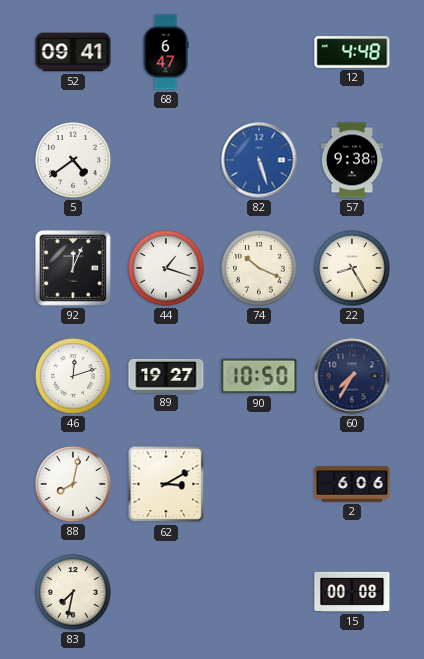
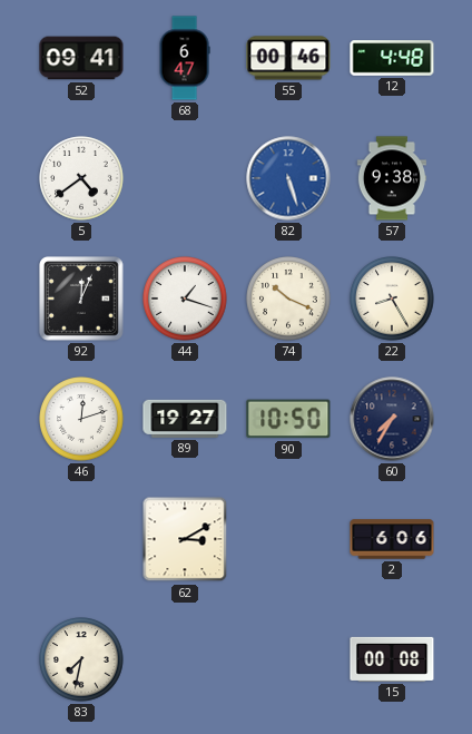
55: none -> 00:46
88: 8:02 -> none
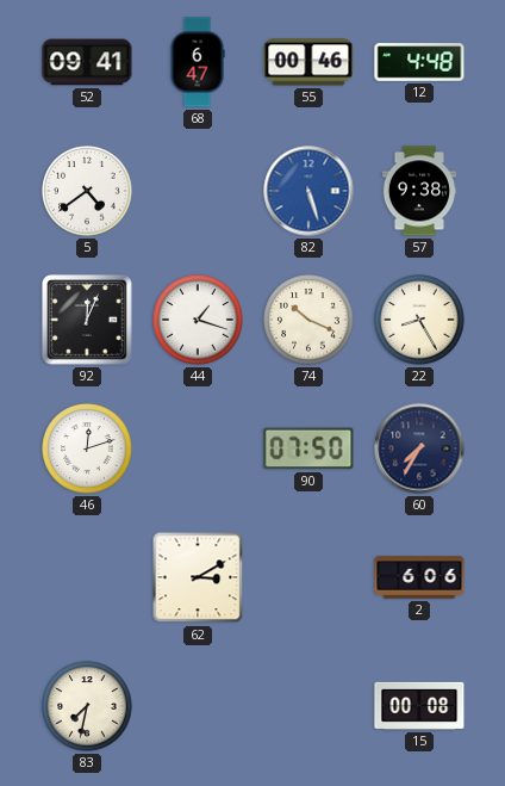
89: 19:27 -> none
90: 10:50 -> 07:50
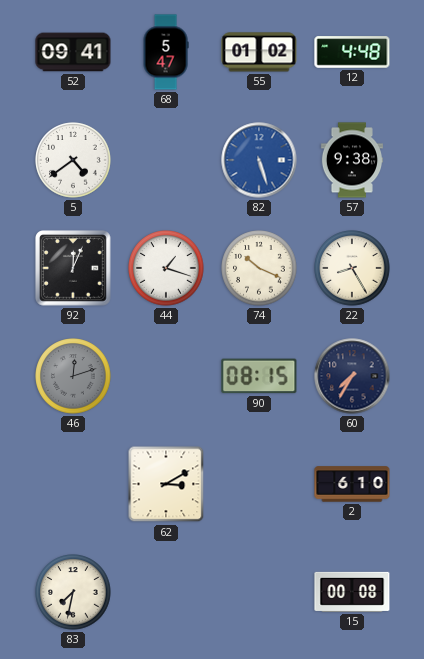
68: 6:47 -> 5:47
55: 00:46 -> 01:02
46 dial: white -> grey
90: 07:50 -> 08:15
2: 6:06 -> 6:10
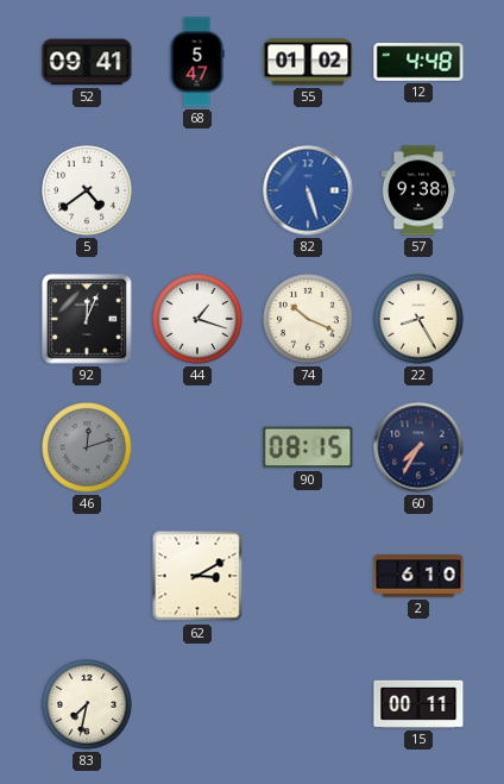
15: 00:08 -> 00:11
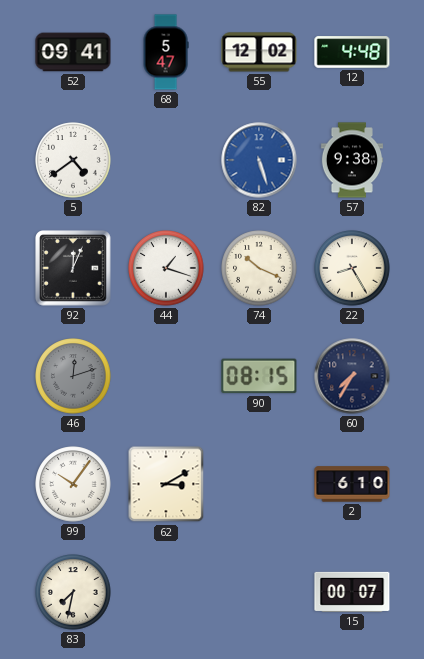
55: 01:02 -> 12:02
99: none -> 10:06
15: 00:11 -> 00:07
